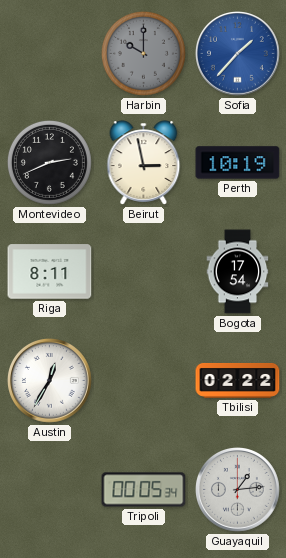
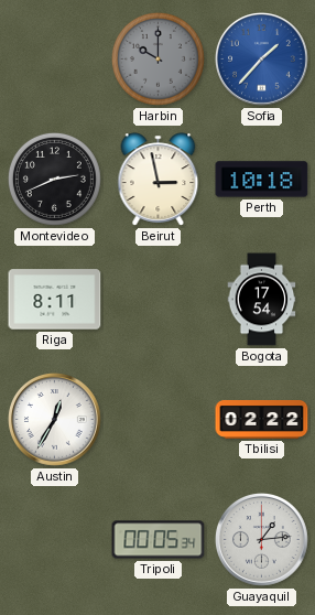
Perth: 10:19 -> 10:18
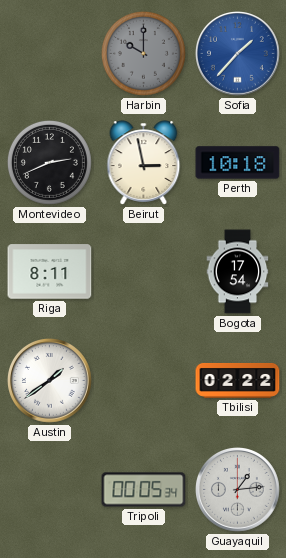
Austin: 12:35 -> 1:39
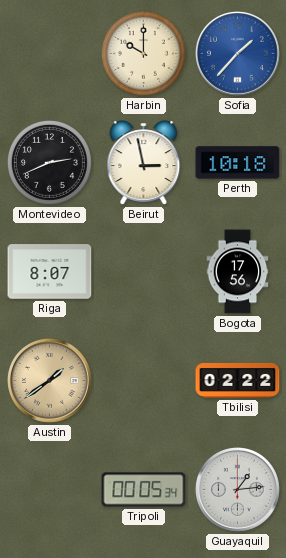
Harbin dial: grey -> cream
Riga: 8:11 -> 8:07
Bogota: 17:54 -> 17:56
Austin dial: white -> champagne
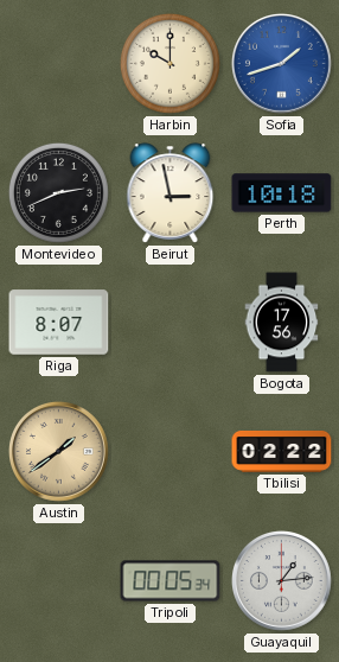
Sofia: 1:37 -> 1:42
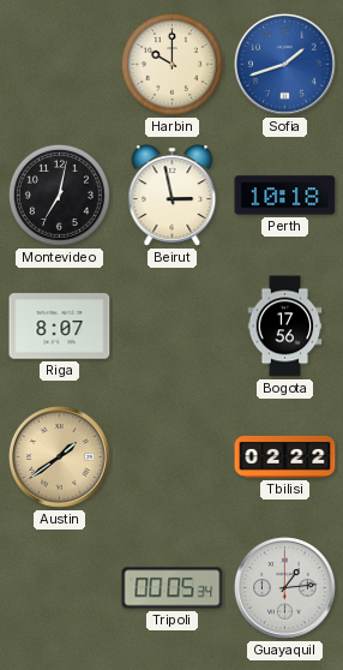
Montevideo: 2:41 -> 7:02
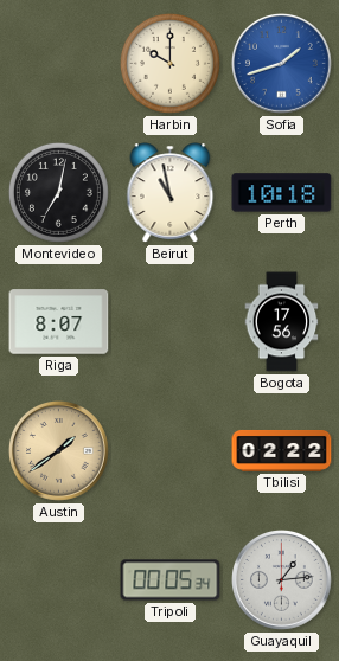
Beirut: 2:58 -> 10:58
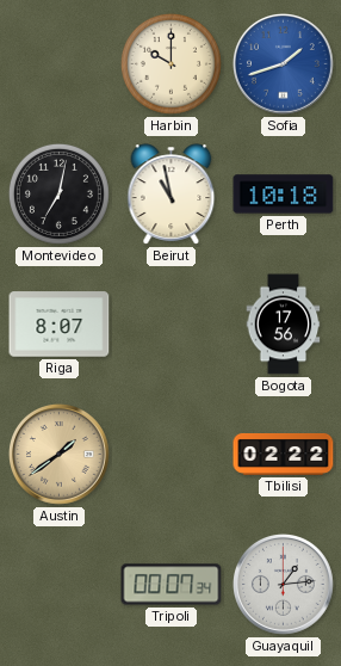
Tripoli: 00:05 -> 00:07
